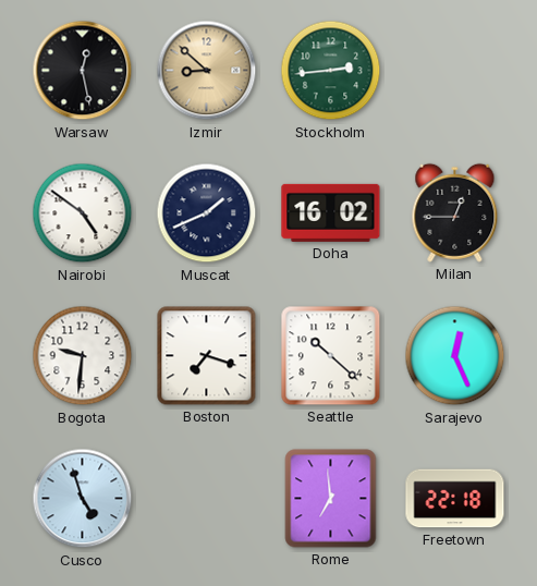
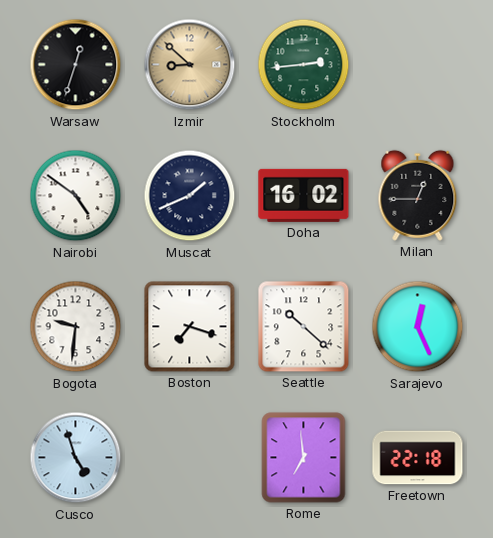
Warsaw: 12:28 -> 12:33
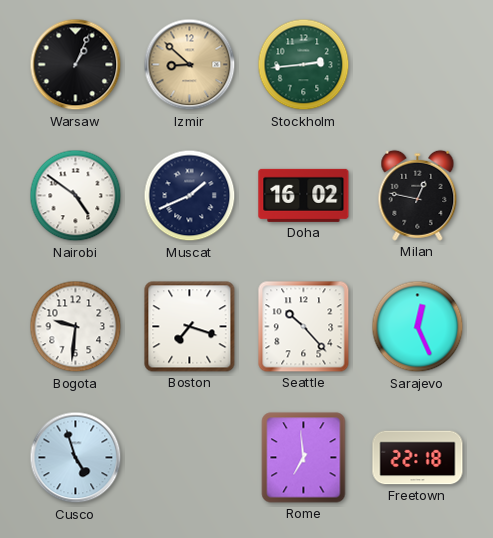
Warsaw: 12:33 -> 1:04
Milan: 12:45 -> 12:47
Seattle: 10:22 -> 10:23
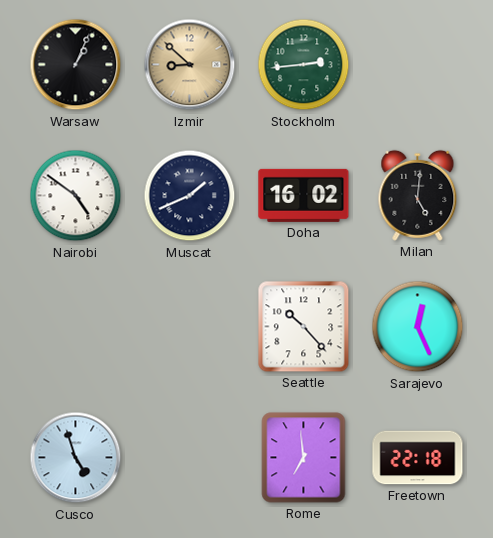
Milan: 12:47 -> 5:01
Bogota: 9:31 -> none
Boston: 7:18 -> none
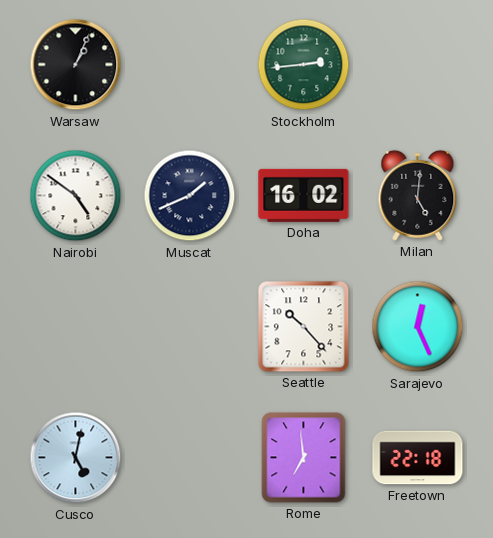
Izmir: 8:52 -> none
Cusco: 4:57 -> 5:02
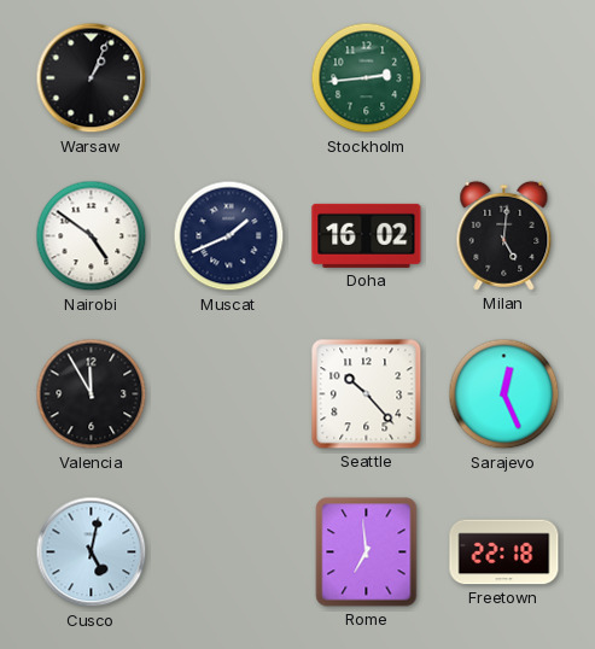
Valencia: none -> 11:55
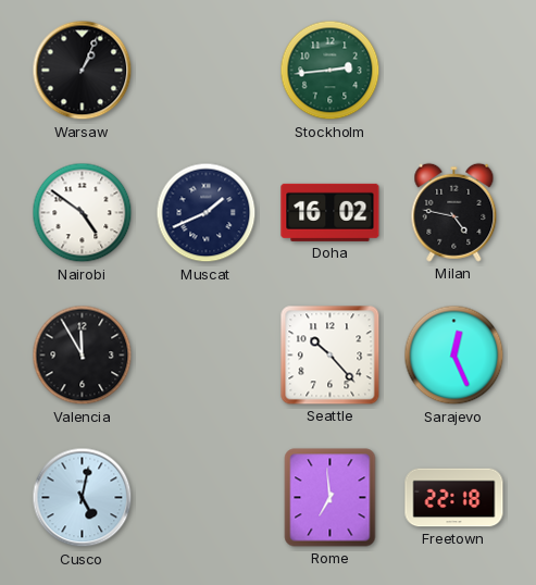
Milan: 5:01 -> 4:47
